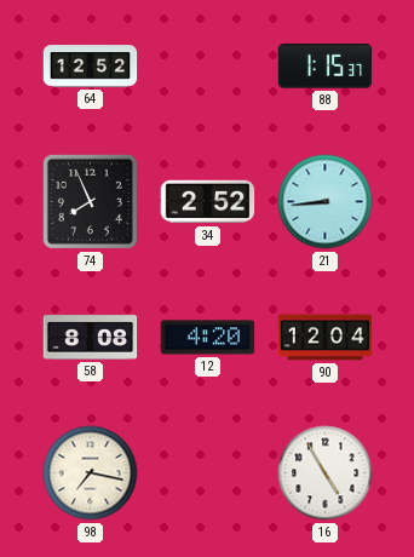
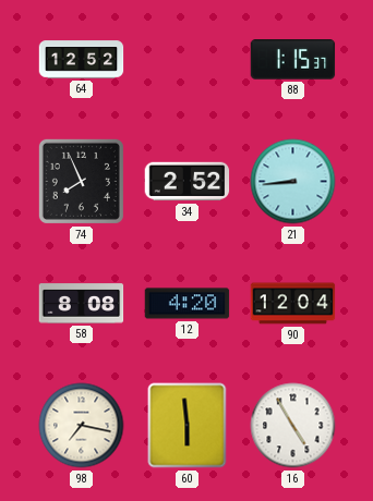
60: none -> 5:59
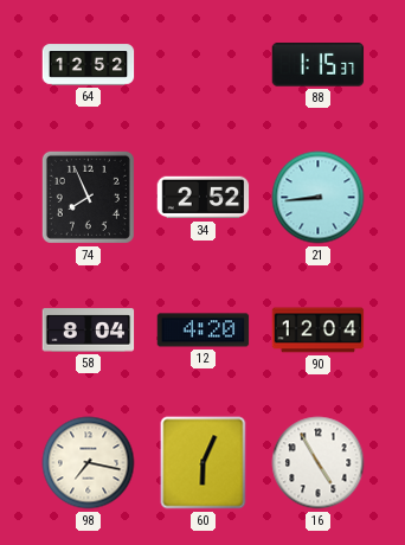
58: 8:08 -> 8:04
60: 5:59 -> 6:04
